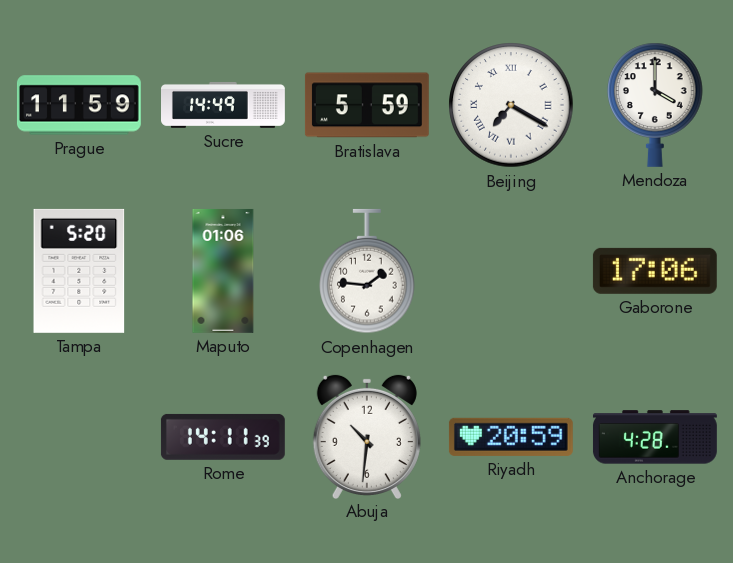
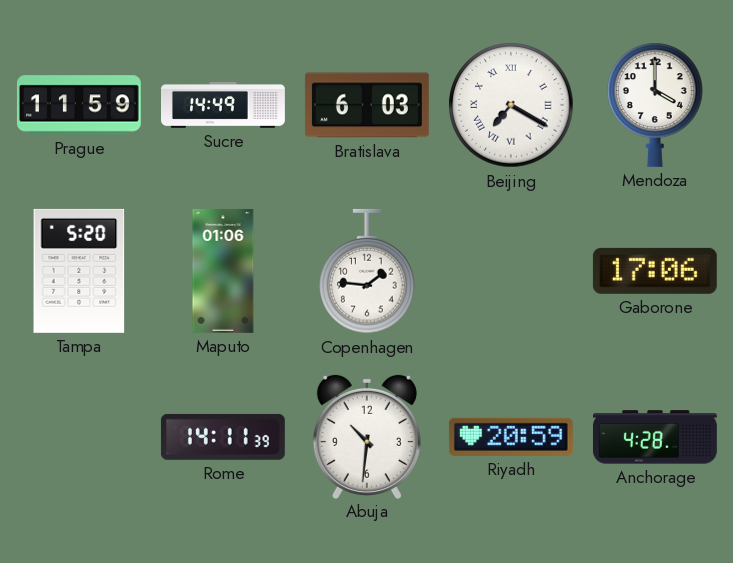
Bratislava: 5:59 -> 6:03
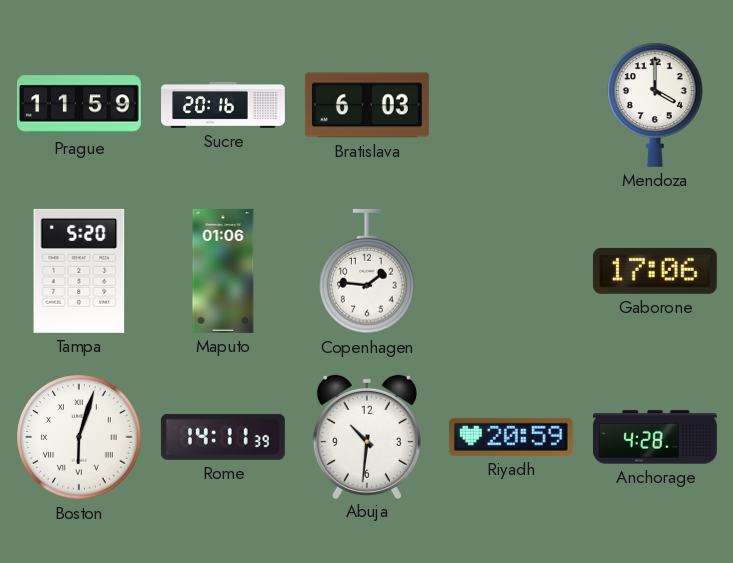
Sucre: 14:49 -> 20:16
Beijing: 7:20 -> none
Boston: none -> 6:03
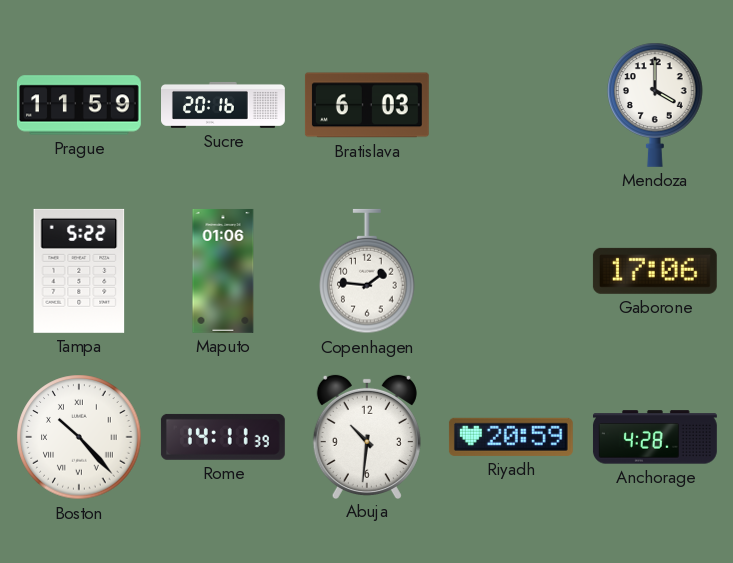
Tampa: 5:20 -> 5:22
Boston: 6:03 -> 10:23
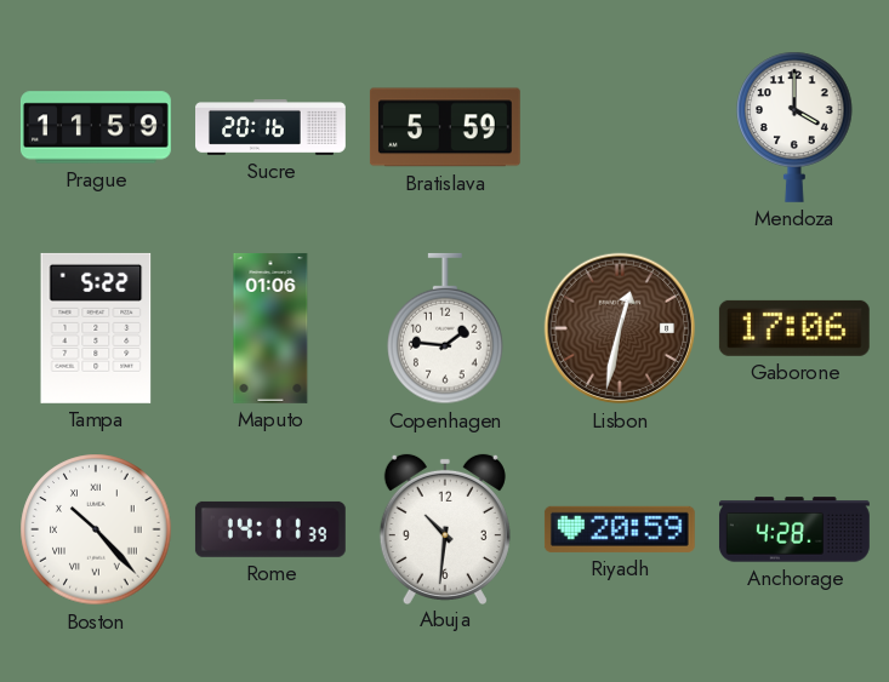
Bratislava: 6:03 -> 5:59
Lisbon: none -> 12:32
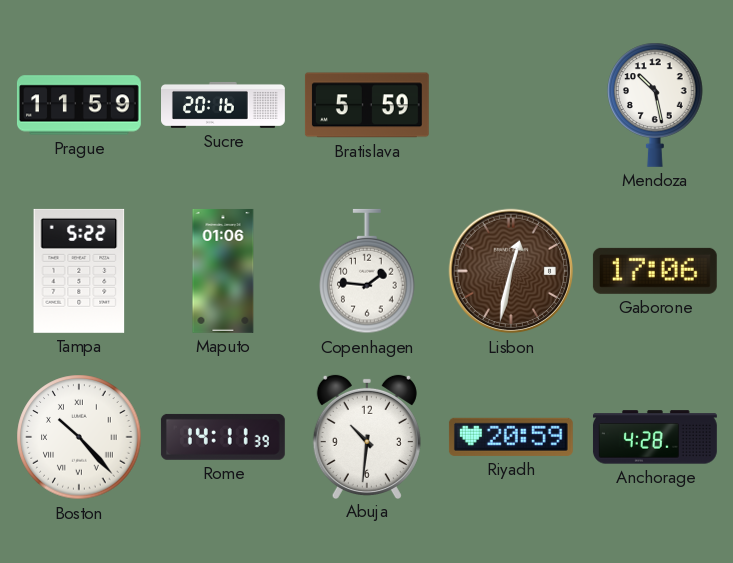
Mendoza: 4:00 -> 10:28
